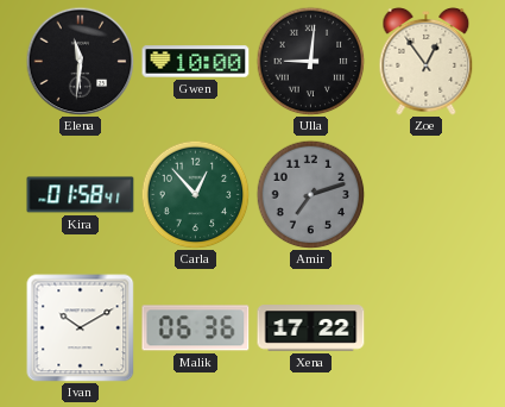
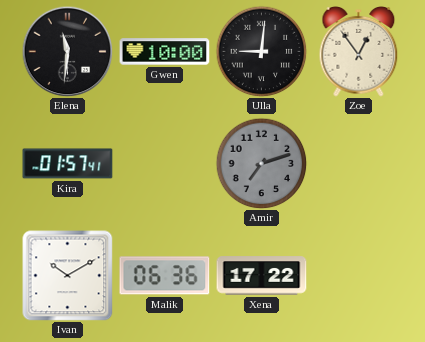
Kira: 01:58 -> 01:57
Carla: 12:53 -> none
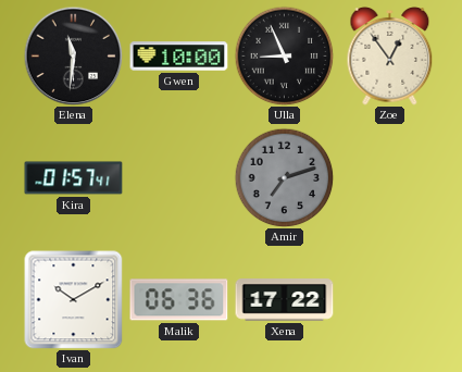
Ulla: 9:01 -> 8:56
